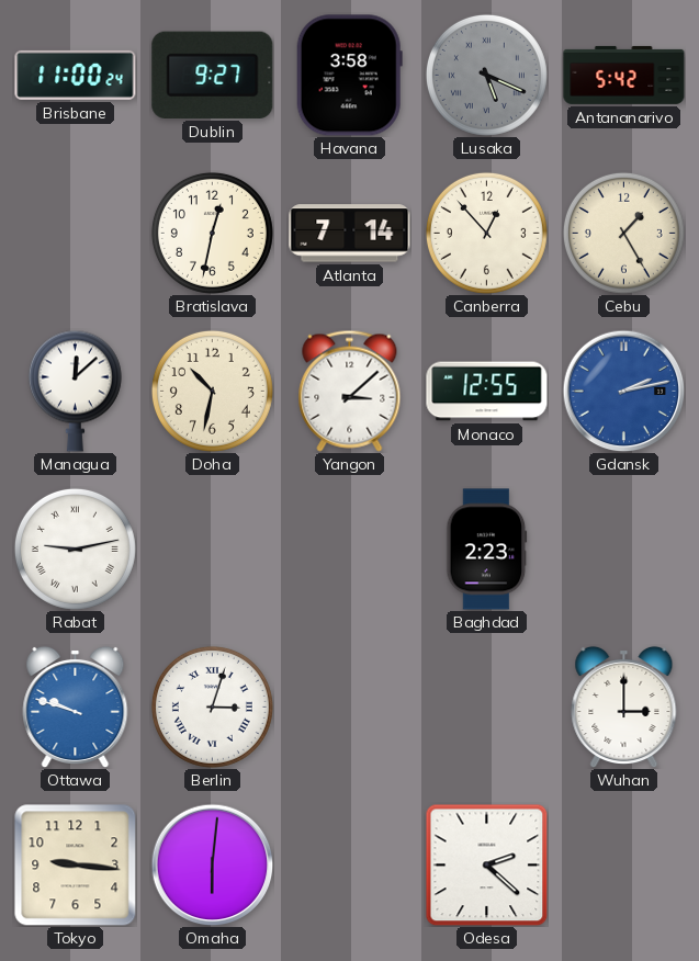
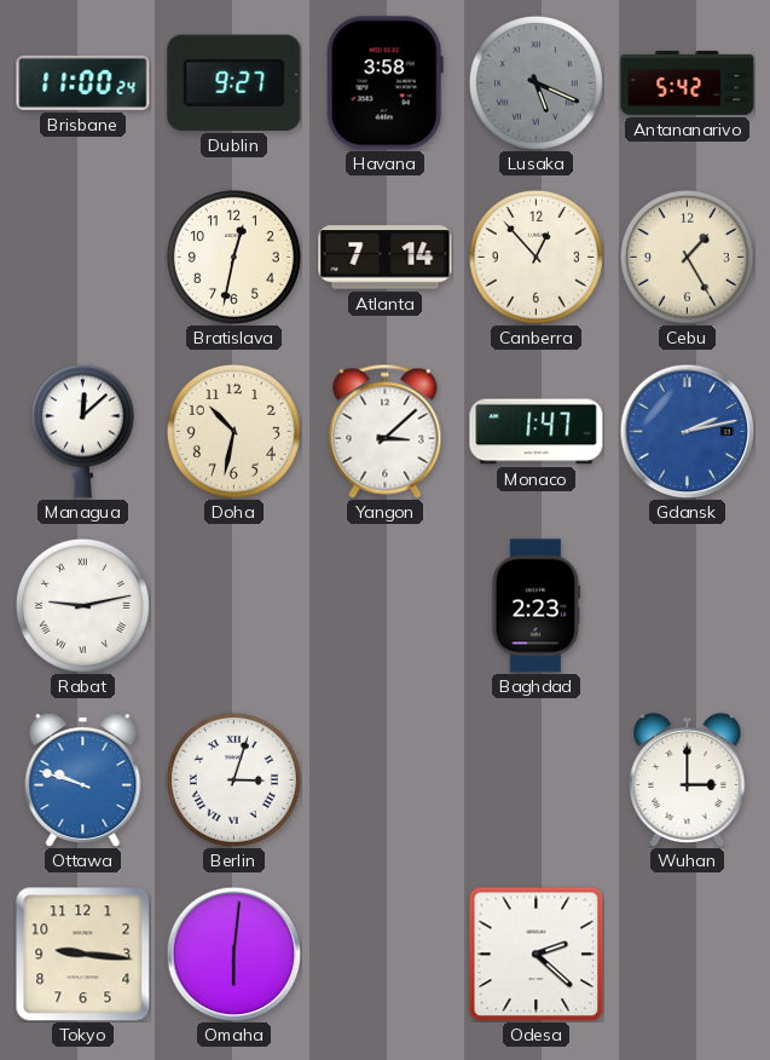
Monaco: 12:55 -> 1:47
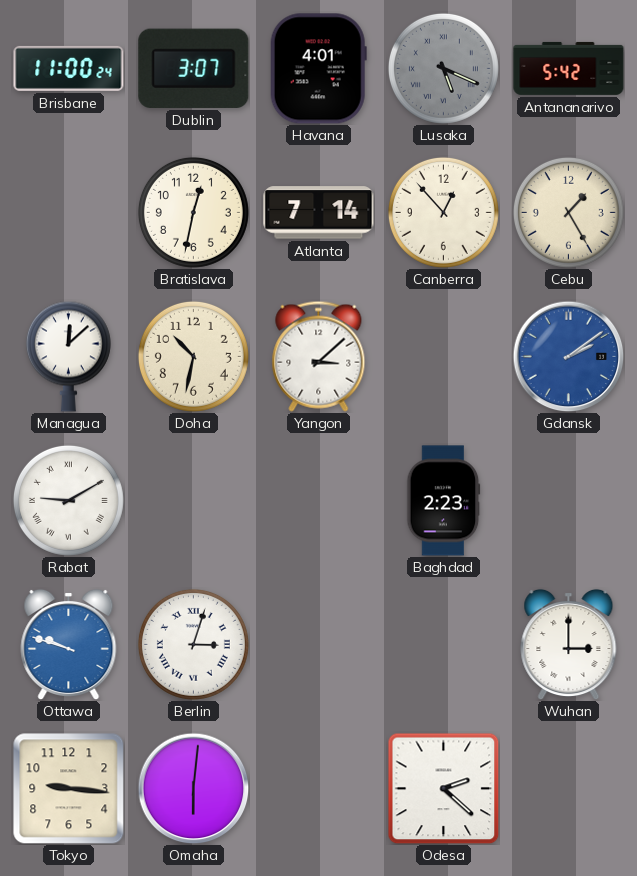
Dublin: 9:27 -> 3:07
Havana: 3:58 -> 4:01
Monaco: 1:47 -> none
Gdansk: 2:13 -> 2:09
Rabat: 9:13 -> 9:10
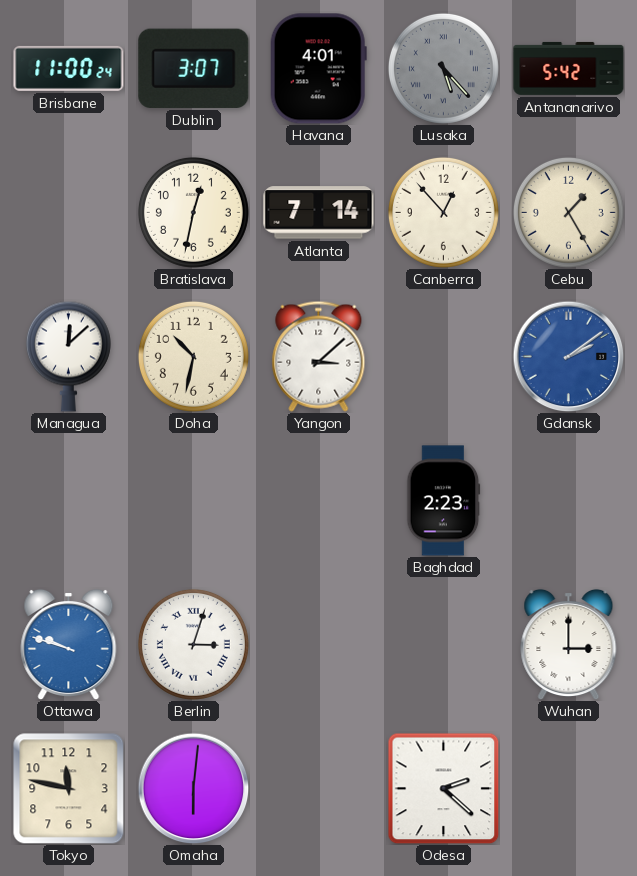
Lusaka: 5:19 -> 5:23
Rabat: 9:10 -> none
Tokyo: 9:16 -> 11:47
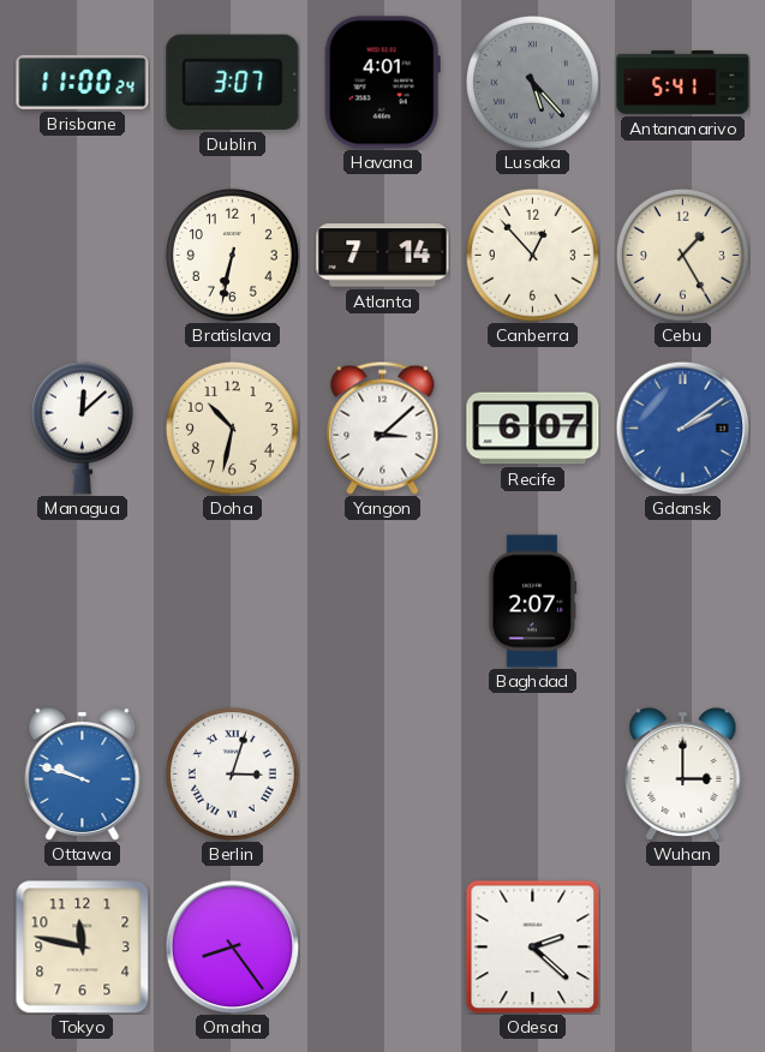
Antananarivo: 5:42 -> 5:41
Bratislava: 12:32 -> 6:32
Recife: none -> 6:07
Baghdad: 2:23 -> 2:07
Omaha: 6:01 -> 8:24
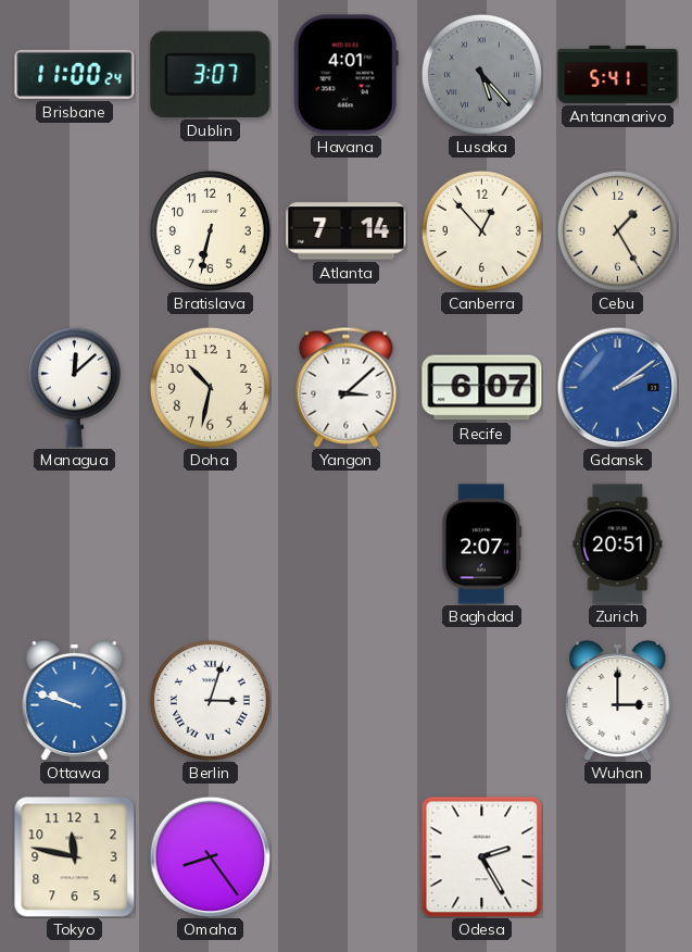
Zurich: none -> 20:51
Odesa: 2:22 -> 2:25
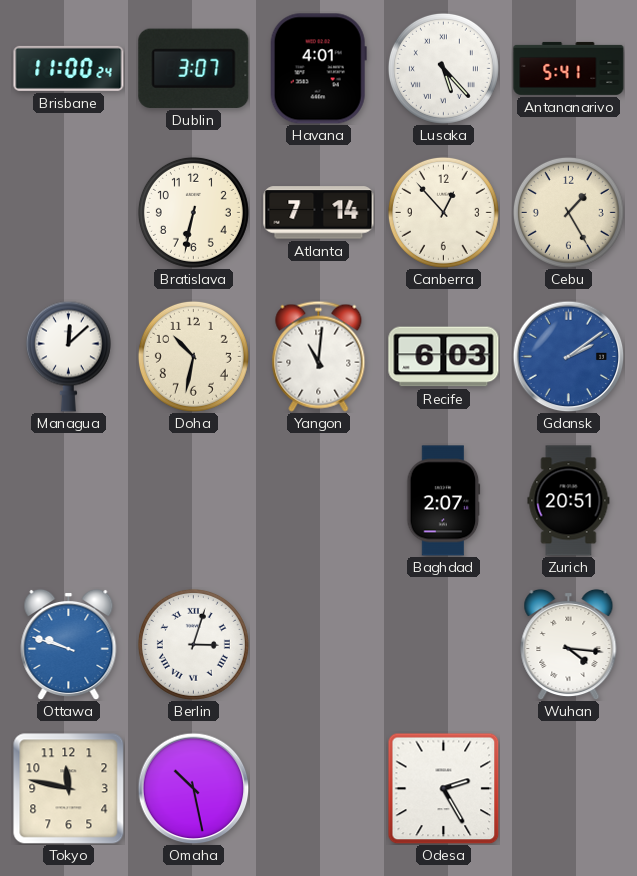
Lusaka dial: grey -> white
Yangon: 3:08 -> 11:01
Recife: 6:07 -> 6:03
Wuhan: 3:00 -> 4:16
Omaha: 8:24 -> 10:28
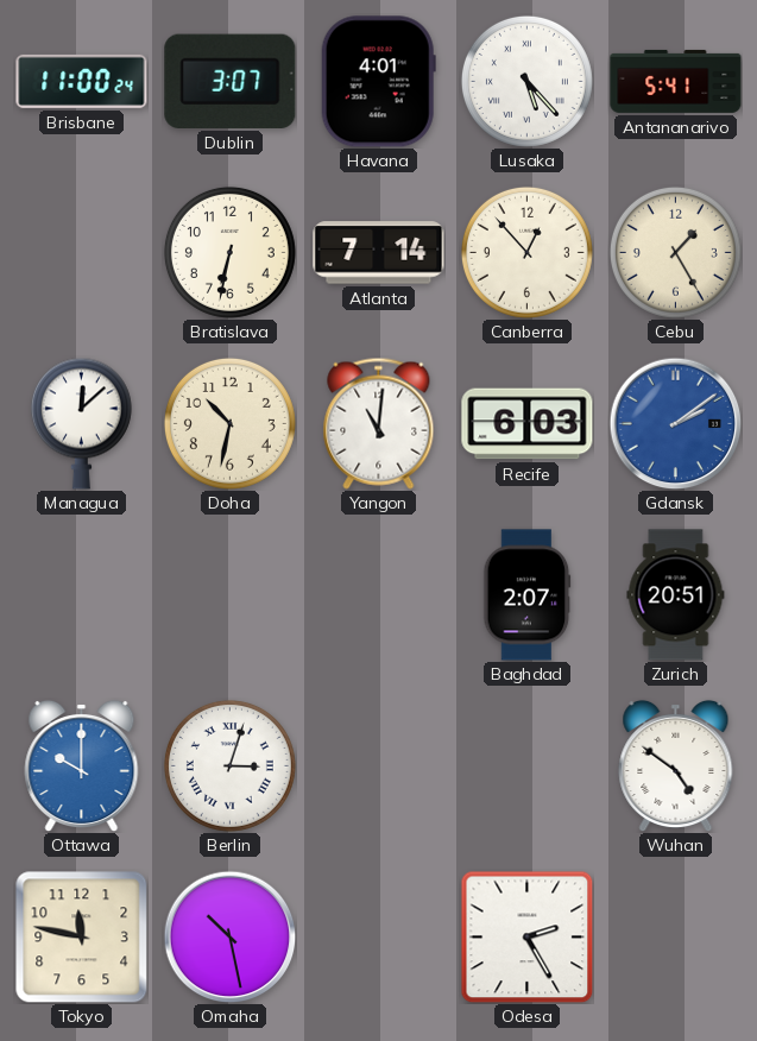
Ottawa: 9:48 -> 10:00
Wuhan: 4:16 -> 4:51
